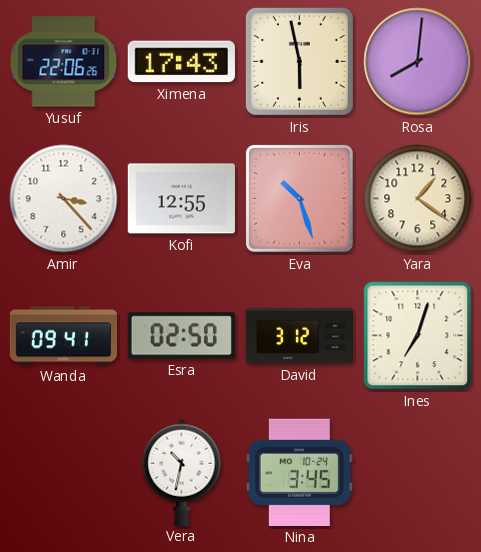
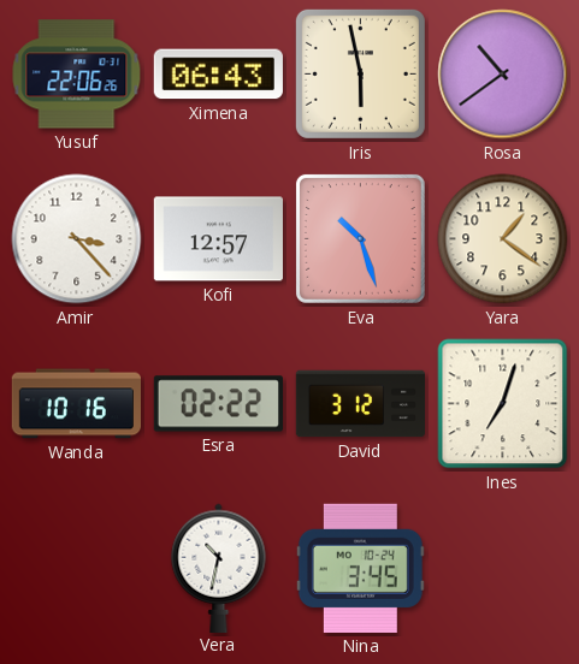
Ximena: 17:43 -> 06:43
Rosa: 8:01 -> 10:39
Kofi: 12:55 -> 12:57
Wanda: 09:41 -> 10:16
Esra: 02:50 -> 02:22
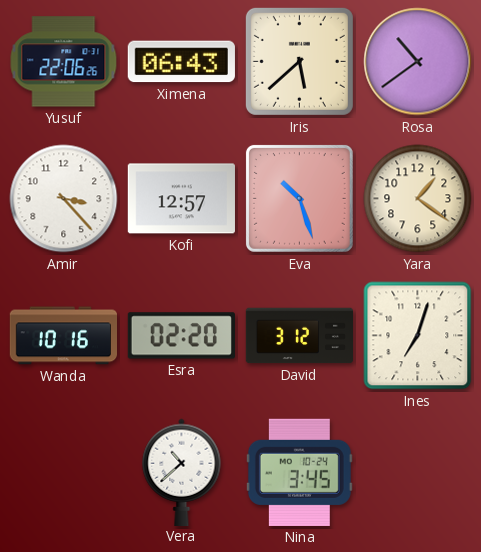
Iris: 5:58 -> 5:38
Esra: 02:22 -> 02:20
Vera: 10:32 -> 10:38
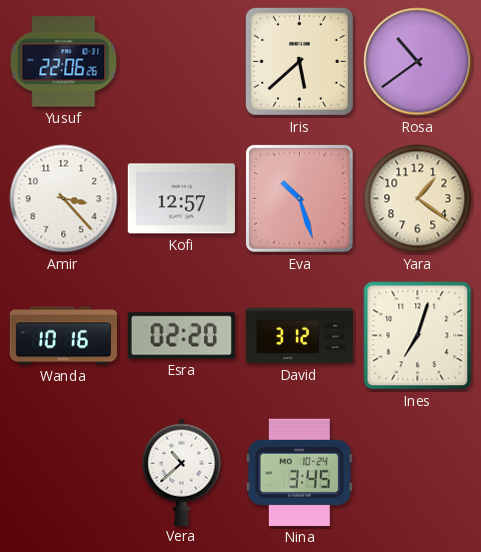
Ximena: 06:43 -> none
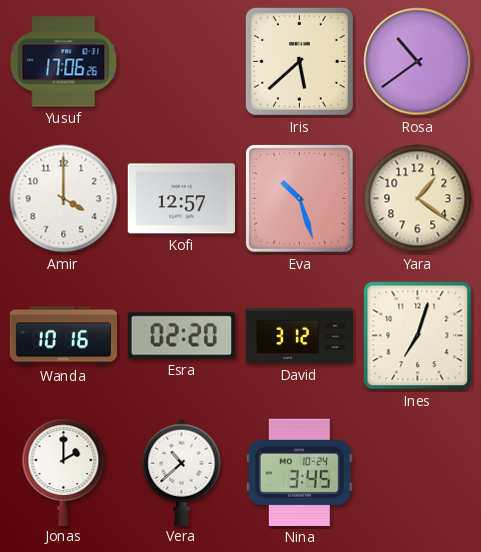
Yusuf: 22:06 -> 17:06
Amir: 3:23 -> 4:00
Jonas: none -> 2:00
